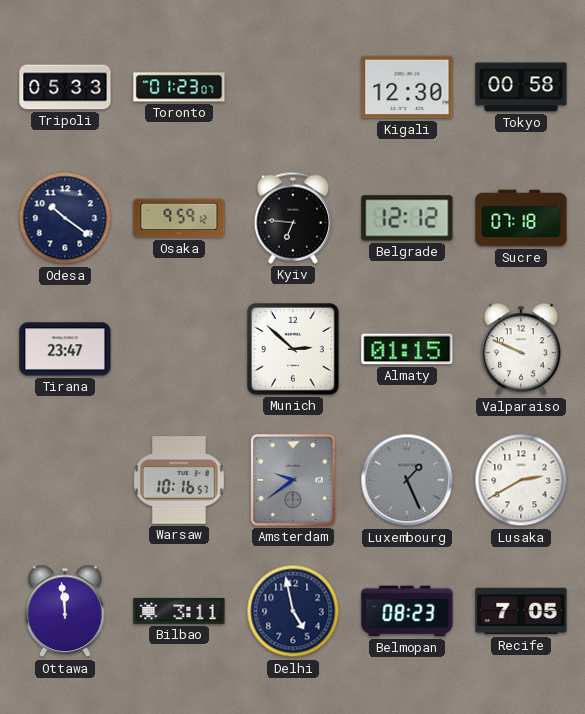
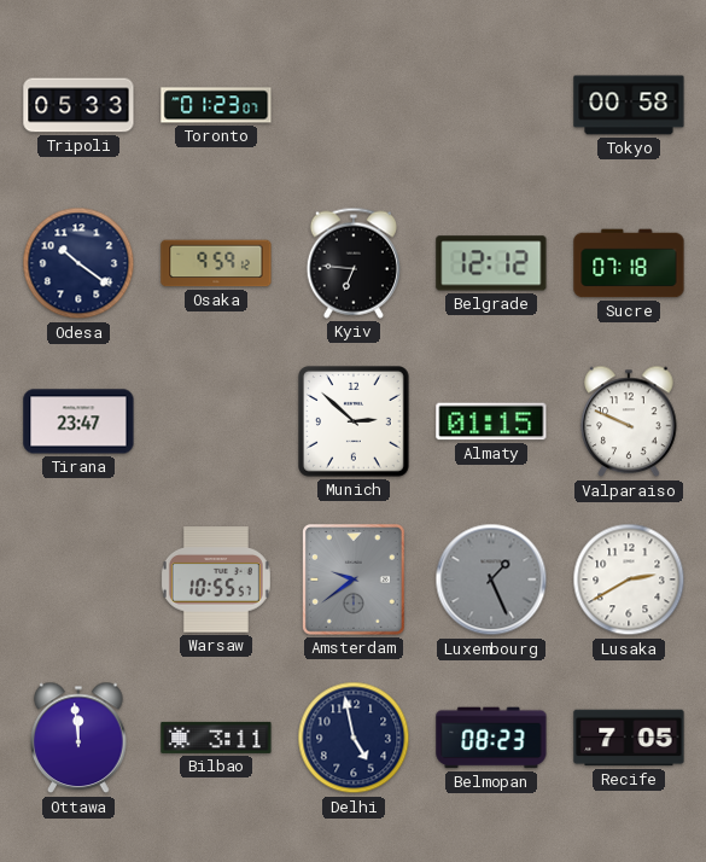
Kigali: 12:30 -> none
Warsaw: 10:16 -> 10:55
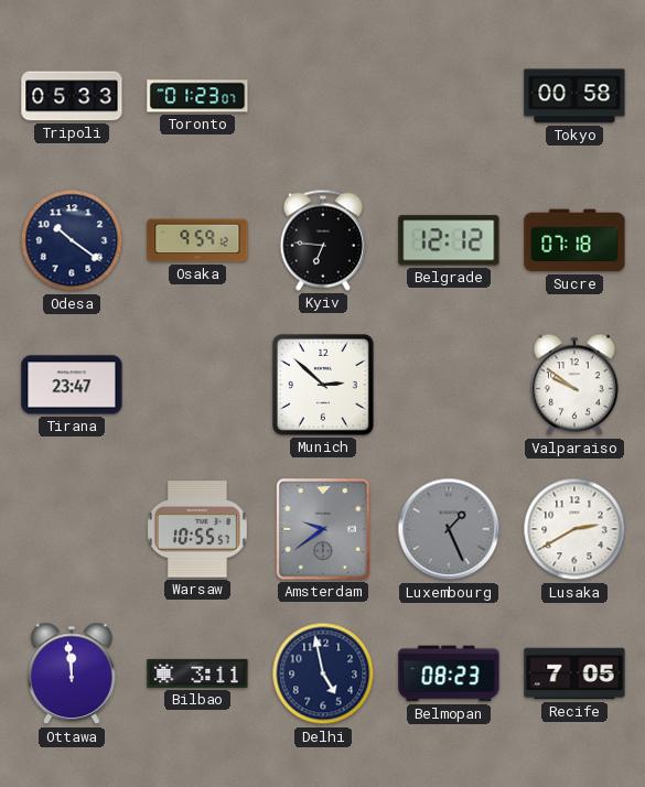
Almaty: 01:15 -> none
Valparaiso: 9:49 -> 9:51
